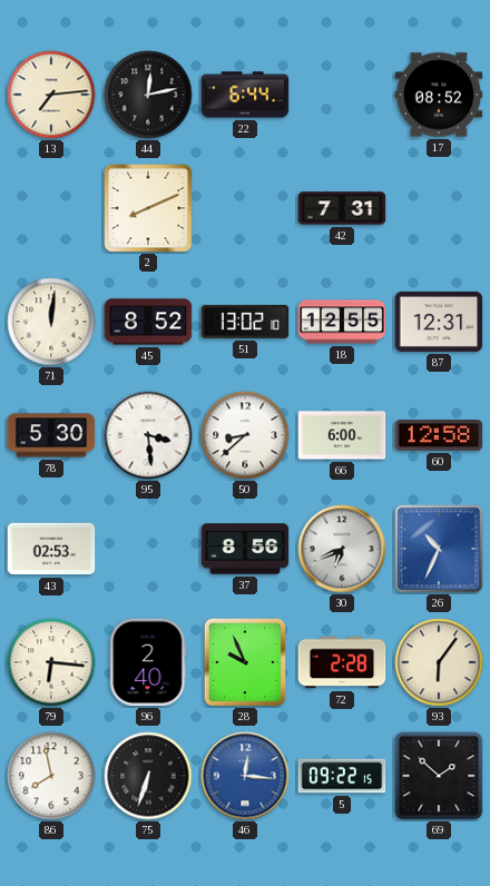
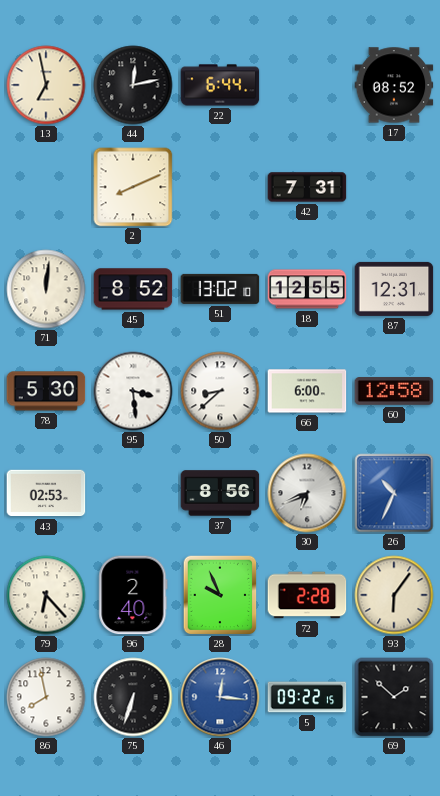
13: 7:14 -> 6:58
79: 6:16 -> 6:23
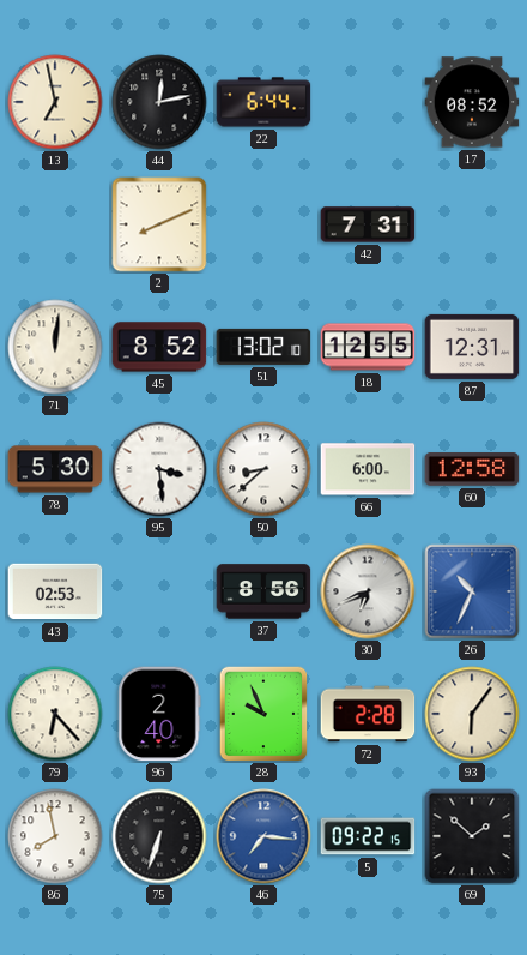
46: 12:16 -> 7:16
